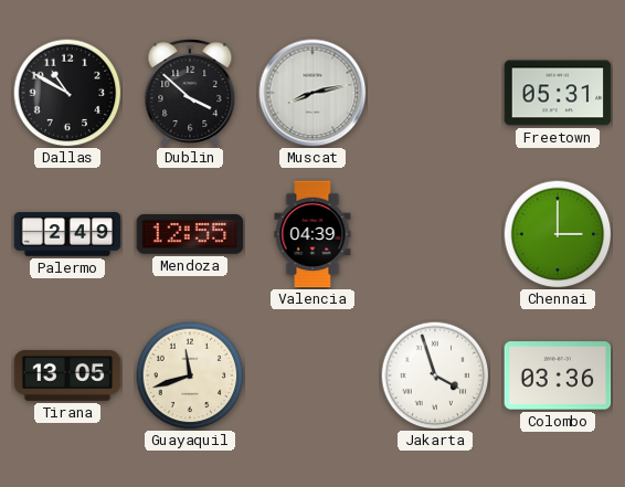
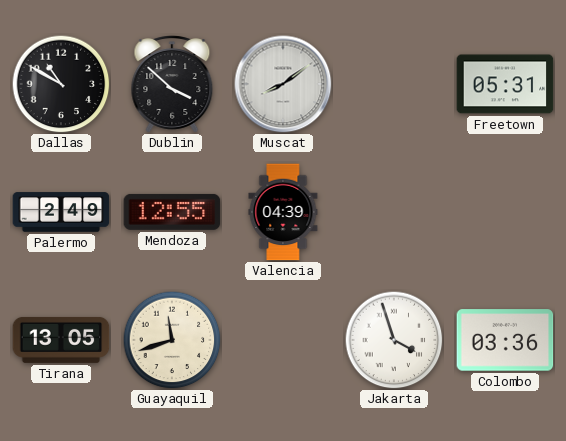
Muscat: 8:13 -> 8:09
Chennai: 3:00 -> none
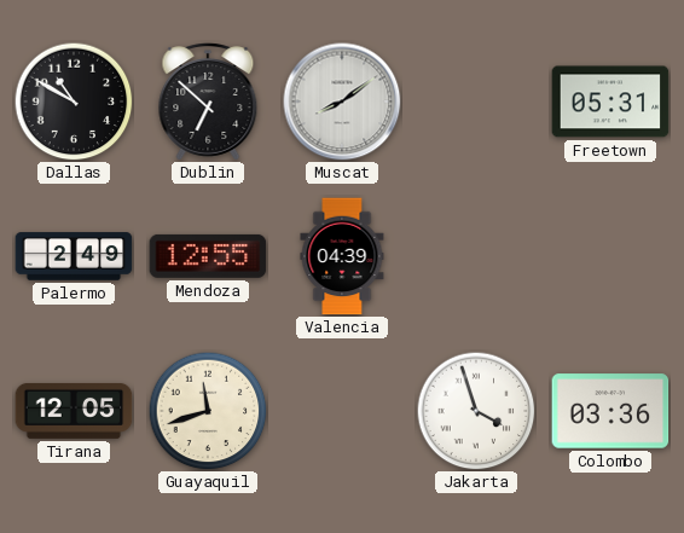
Dublin: 3:52 -> 6:52
Tirana: 13:05 -> 12:05
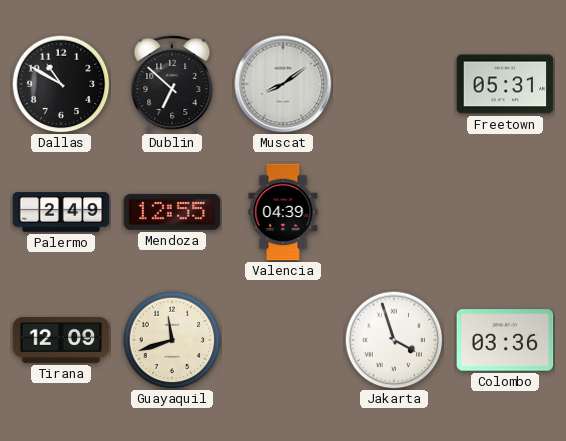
Tirana: 12:05 -> 12:09
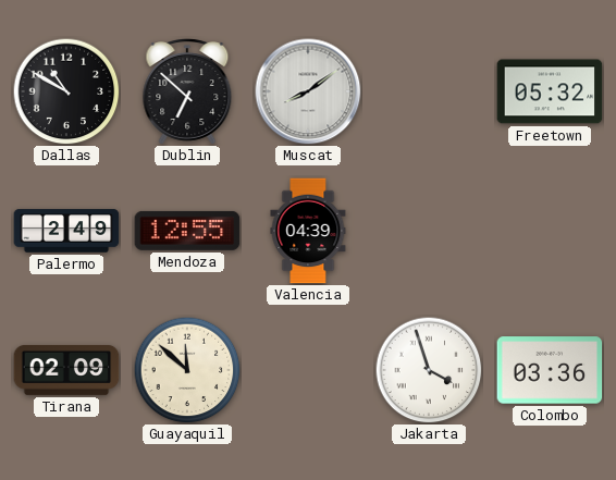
Freetown: 05:31 -> 05:32
Tirana: 12:09 -> 02:09
Guayaquil: 11:42 -> 11:52
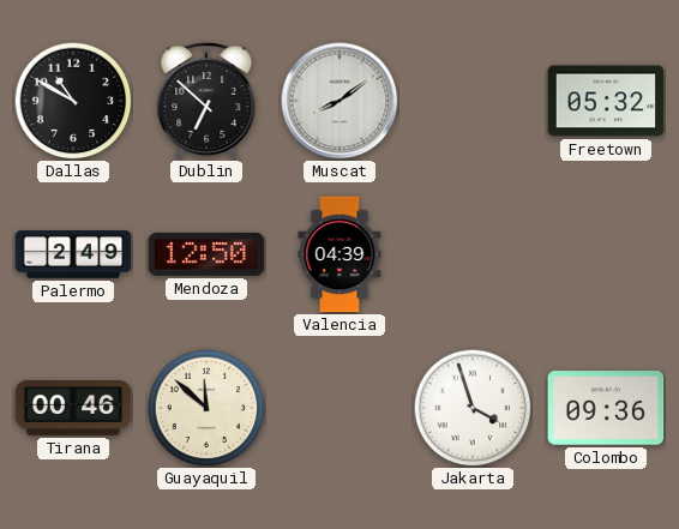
Mendoza: 12:55 -> 12:50
Tirana: 02:09 -> 00:46
Colombo: 03:36 -> 09:36
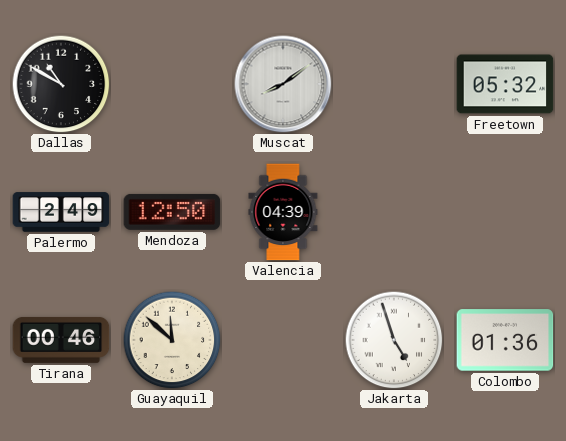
Dublin: 6:52 -> none
Jakarta: 3:57 -> 4:57
Colombo: 09:36 -> 01:36
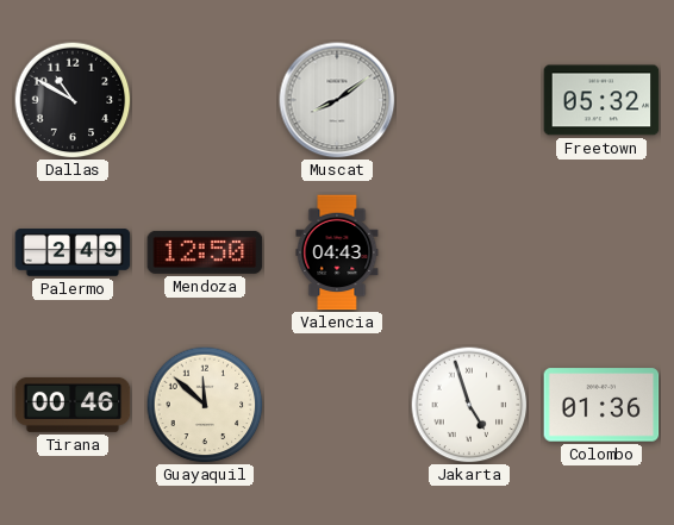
Valencia: 04:39 -> 04:43
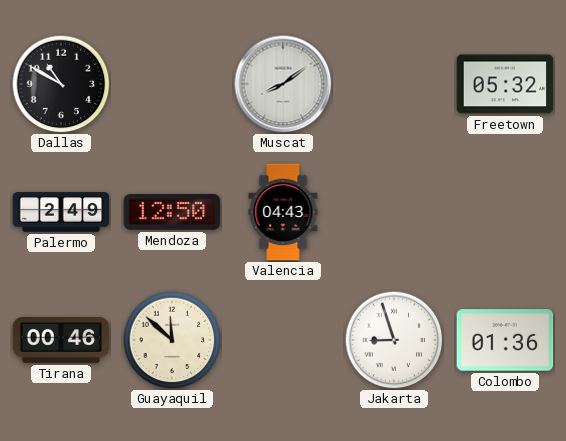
Jakarta: 4:57 -> 8:57
